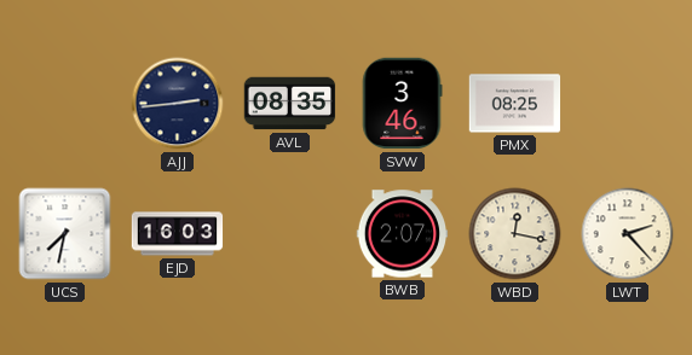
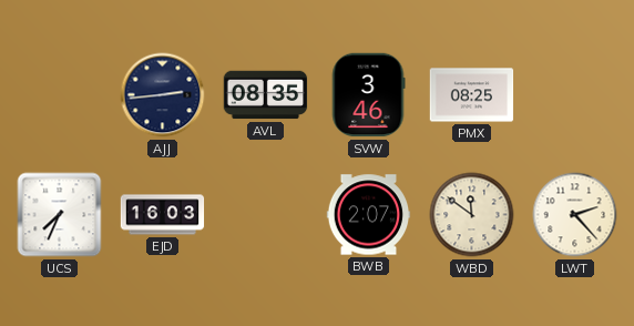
UCS: 7:32 -> 7:34
WBD: 12:17 -> 11:51
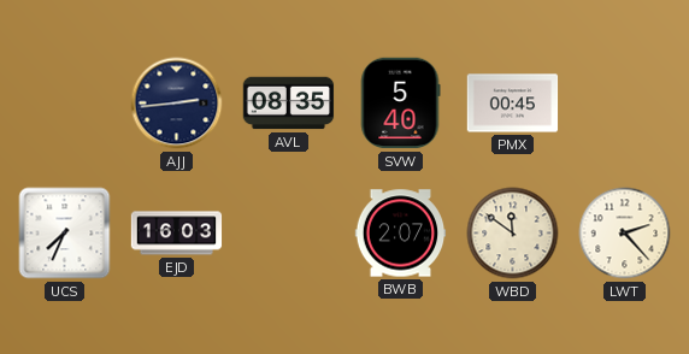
SVW: 3:46 -> 5:40
PMX: 08:25 -> 00:45
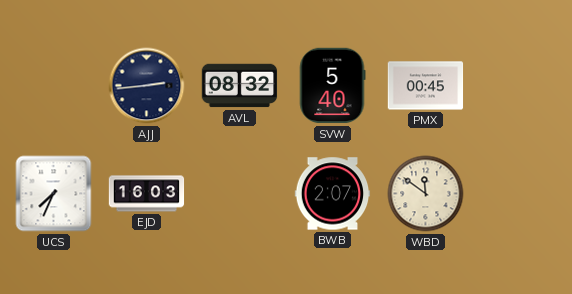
AVL: 08:35 -> 08:32
LWT: 2:23 -> none
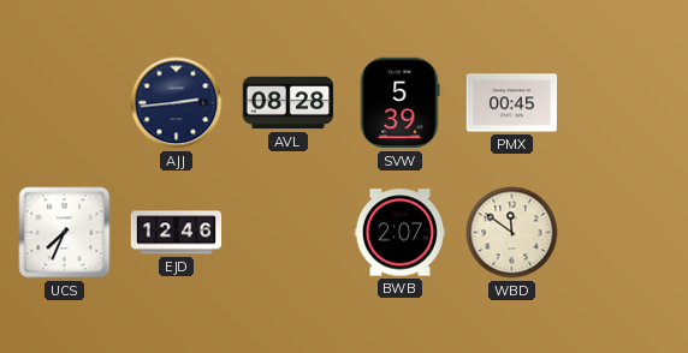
AVL: 08:32 -> 08:28
SVW: 5:40 -> 5:39
EJD: 16:03 -> 12:46
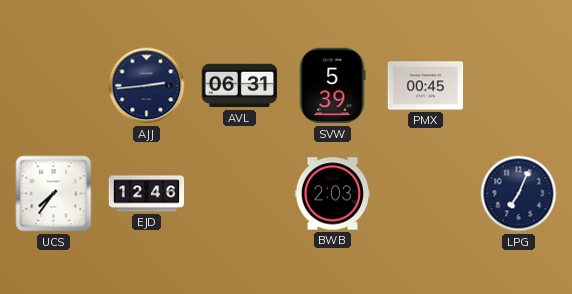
AVL: 08:28 -> 06:31
UCS: 7:34 -> 7:36
BWB: 2:07 -> 2:03
WBD: 11:51 -> none
LPG: none -> 7:04
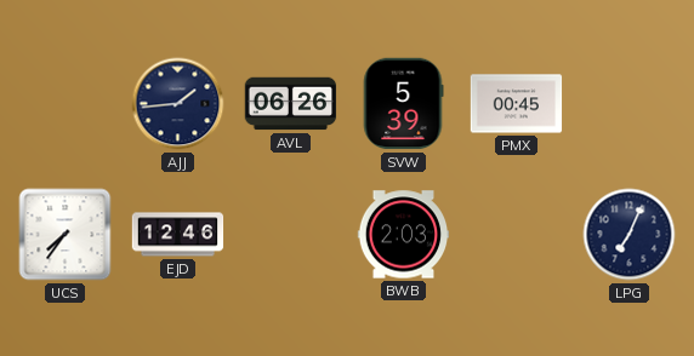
AJJ: 2:44 -> 1:44
AVL: 06:31 -> 06:26
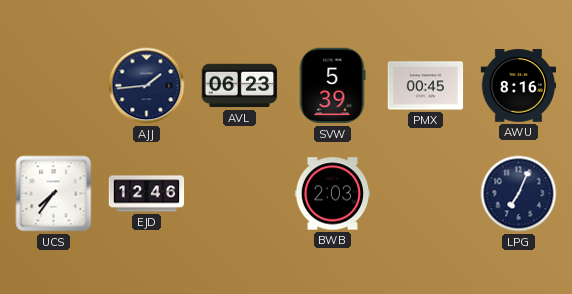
AVL: 06:26 -> 06:23
AWU: none -> 8:16
